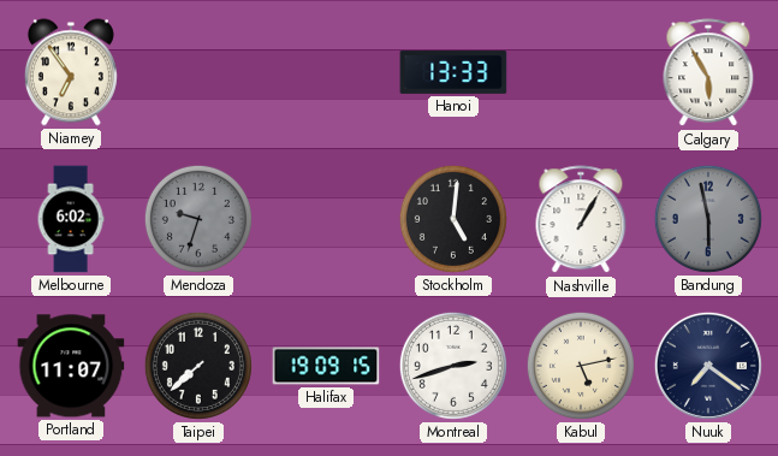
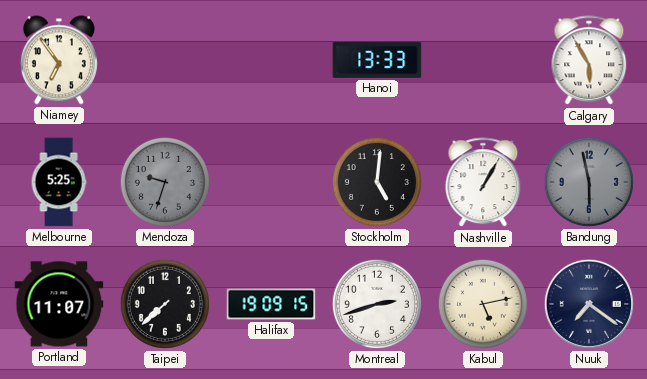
Melbourne: 6:02 -> 5:25
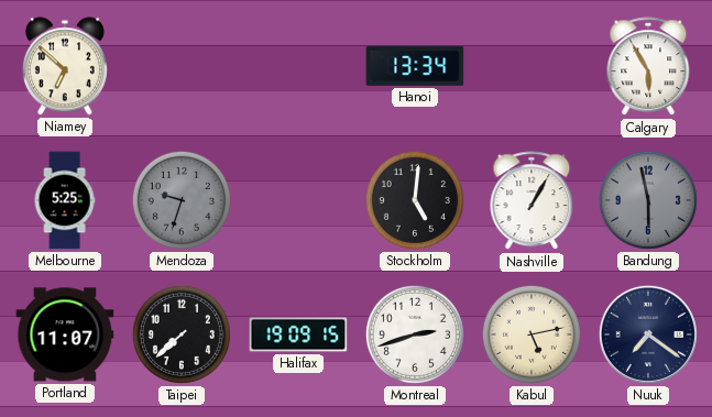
Niamey: 6:54 -> 6:52
Hanoi: 13:33 -> 13:34
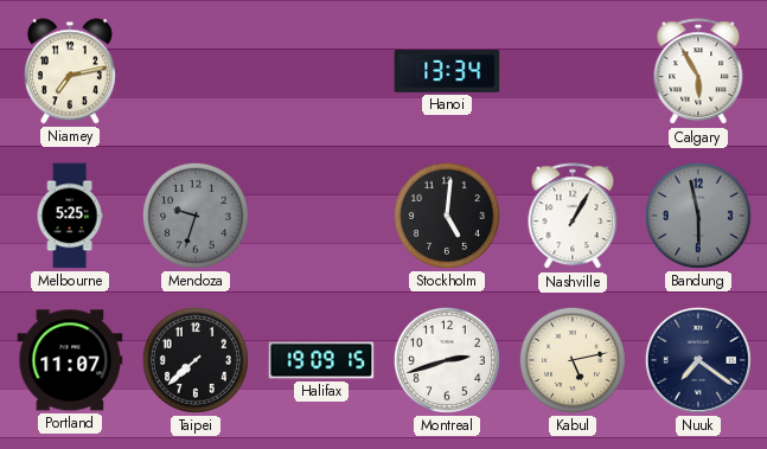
Niamey: 6:52 -> 7:13
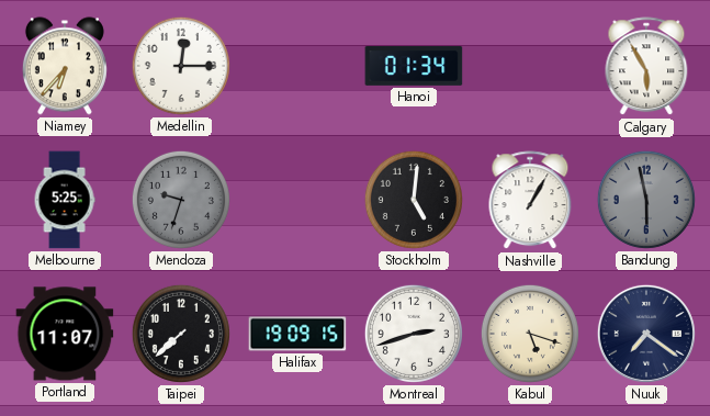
Niamey: 7:13 -> 6:37
Medellin: none -> 12:15
Hanoi: 13:34 -> 01:34
Kabul: 5:13 -> 5:18
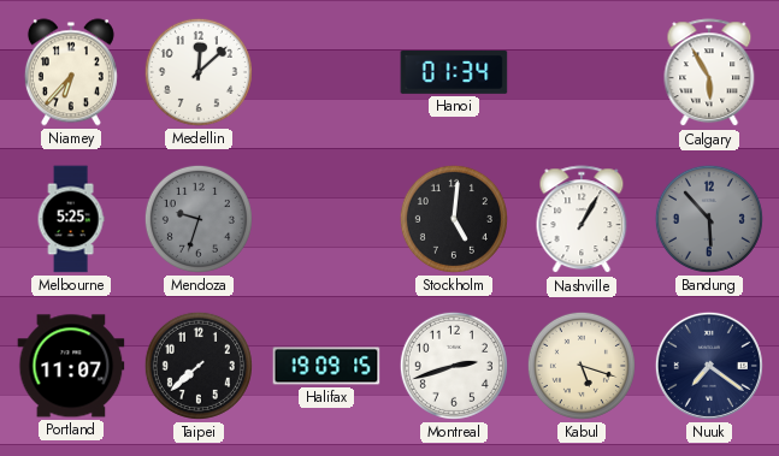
Medellin: 12:15 -> 12:08
Bandung: 5:58 -> 5:53
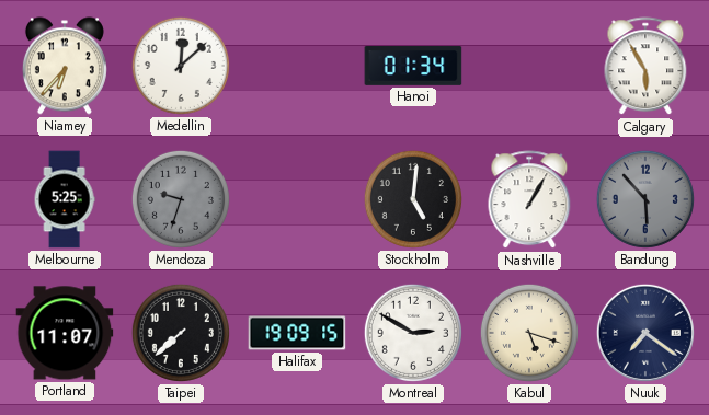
Montreal: 2:42 -> 2:50
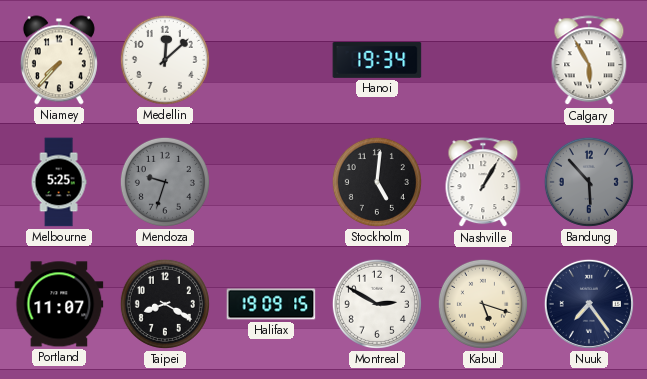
Niamey: 6:37 -> 7:37
Hanoi: 01:34 -> 19:34
Taipei: 7:38 -> 8:20
Nuuk: 7:21 -> 7:24
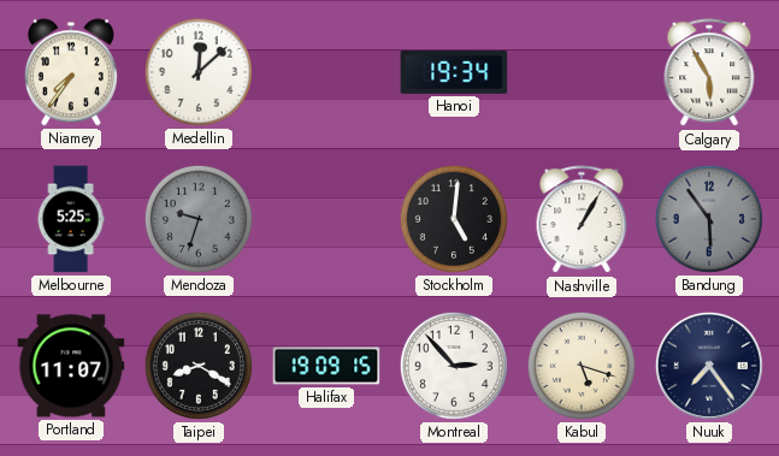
Niamey: 7:37 -> 7:36
Bandung: 5:53 -> 5:54
Montreal: 2:50 -> 2:53
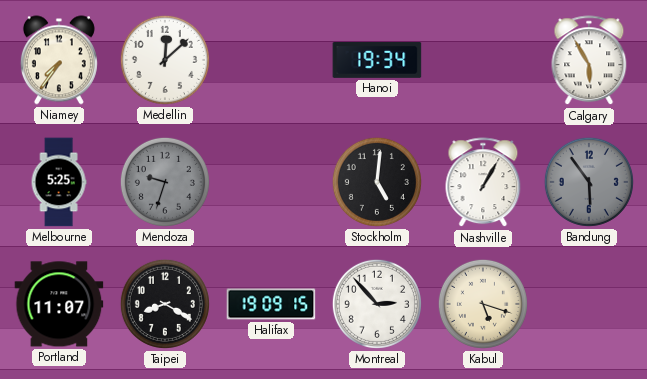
Nuuk: 7:24 -> none
